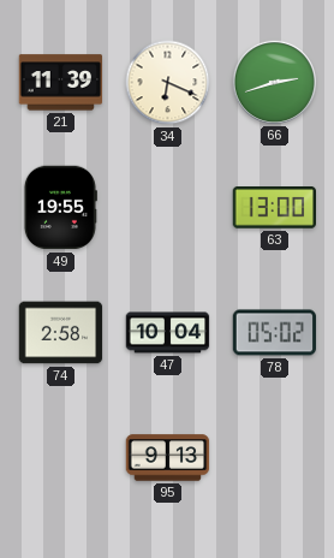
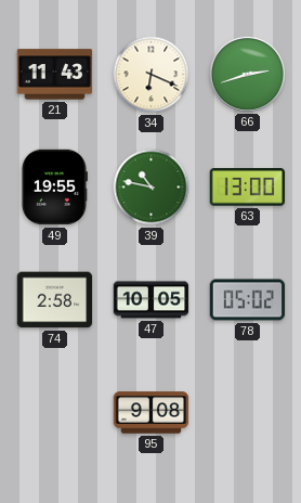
21: 11:39 -> 11:43
39: none -> 10:47
47: 10:04 -> 10:05
95: 9:13 -> 9:08
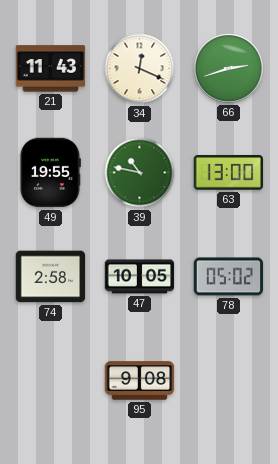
34: 6:19 -> 12:19
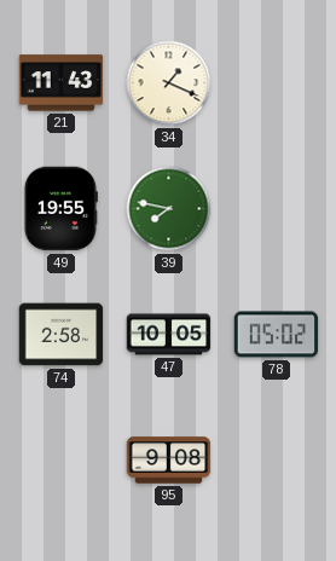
34: 12:19 -> 1:19
66: 2:42 -> none
39: 10:47 -> 7:47
63: 13:00 -> none
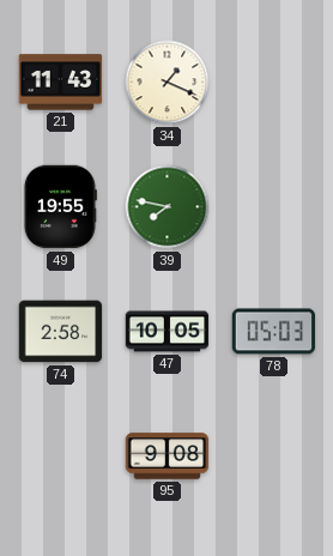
78: 05:02 -> 05:03
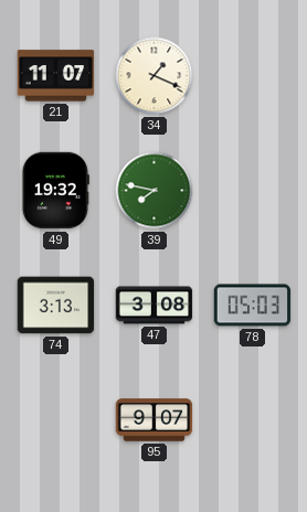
21: 11:43 -> 11:07
49: 19:55 -> 19:32
74: 2:58 -> 3:13
47: 10:05 -> 3:08
95: 9:08 -> 9:07
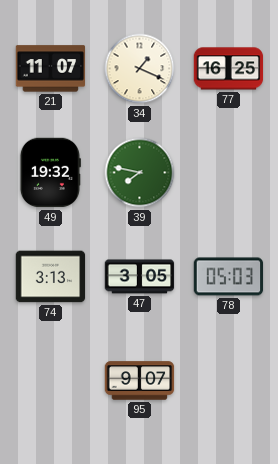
77: none -> 16:25
47: 3:08 -> 3:05
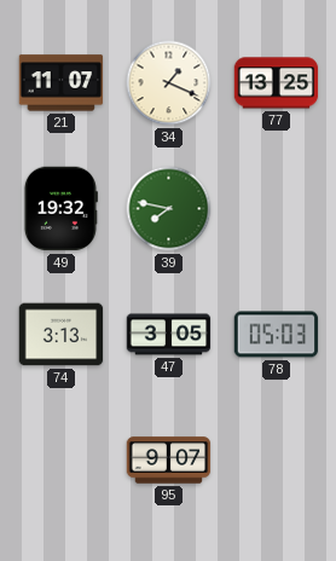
77: 16:25 -> 13:25
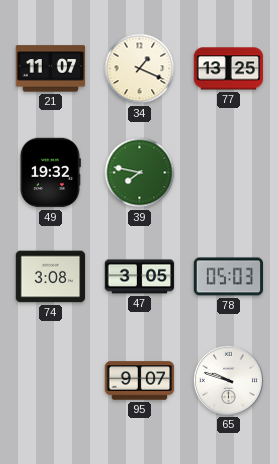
74: 3:13 -> 3:08
65: none -> 9:48
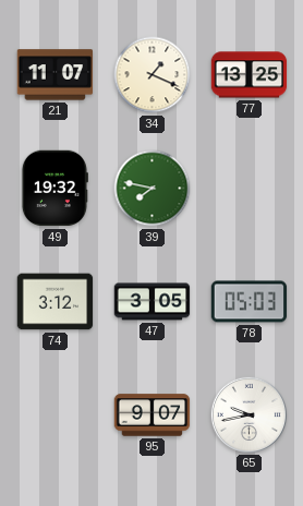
74: 3:08 -> 3:12
65: 9:48 -> 9:43
